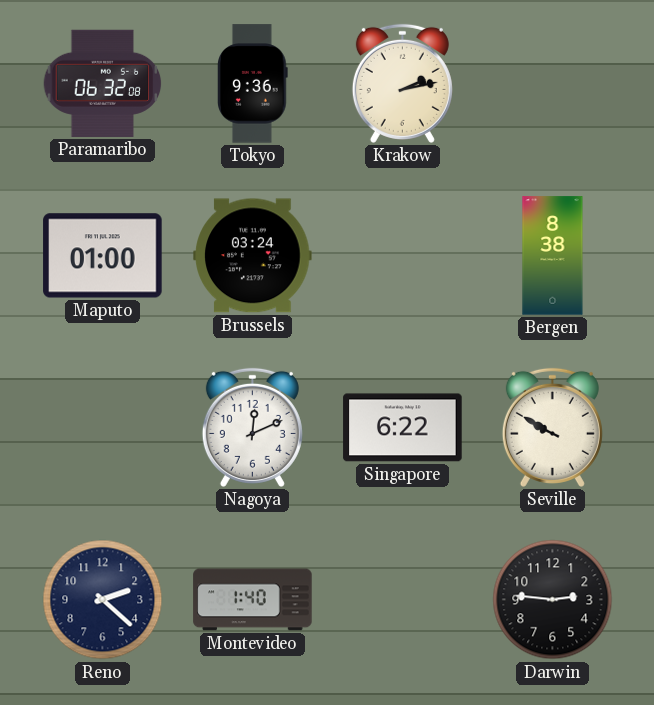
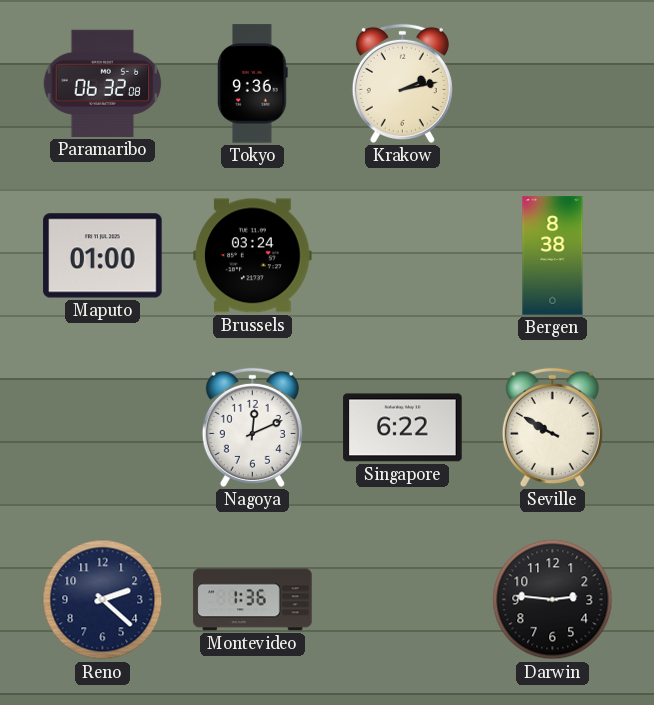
Montevideo: 1:40 -> 1:36
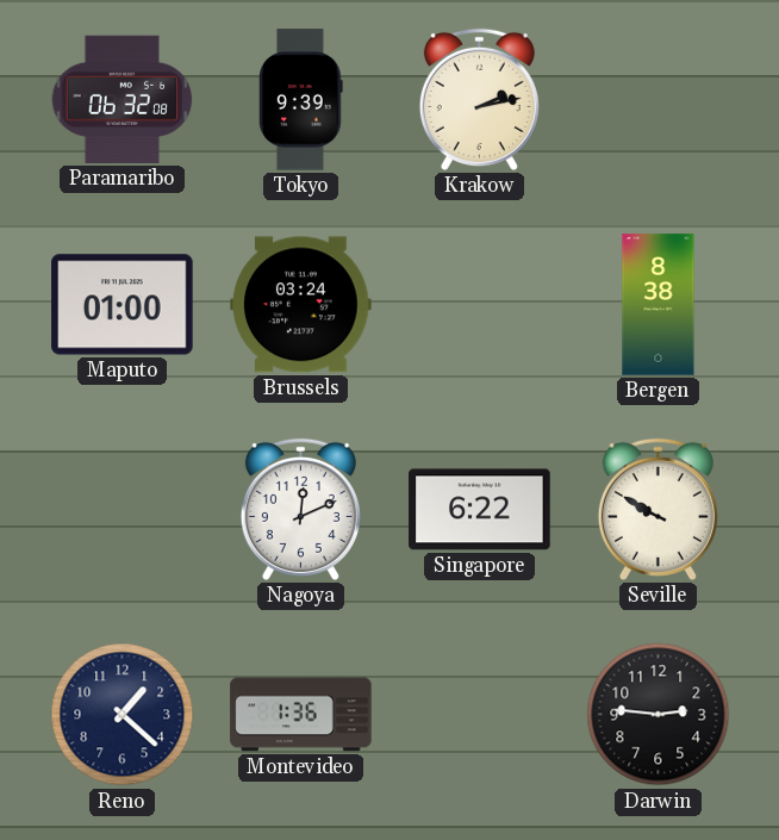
Tokyo: 9:36 -> 9:39
Reno: 2:22 -> 1:22
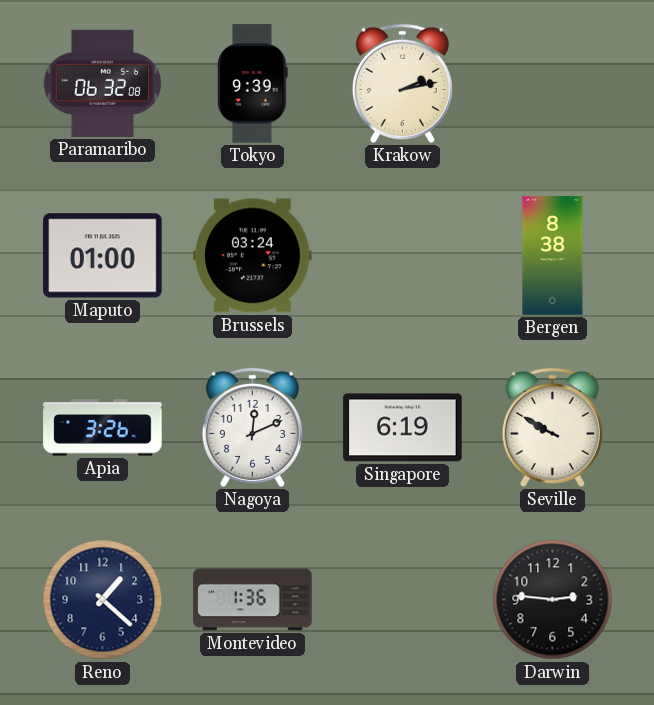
Apia: none -> 3:26
Singapore: 6:22 -> 6:19
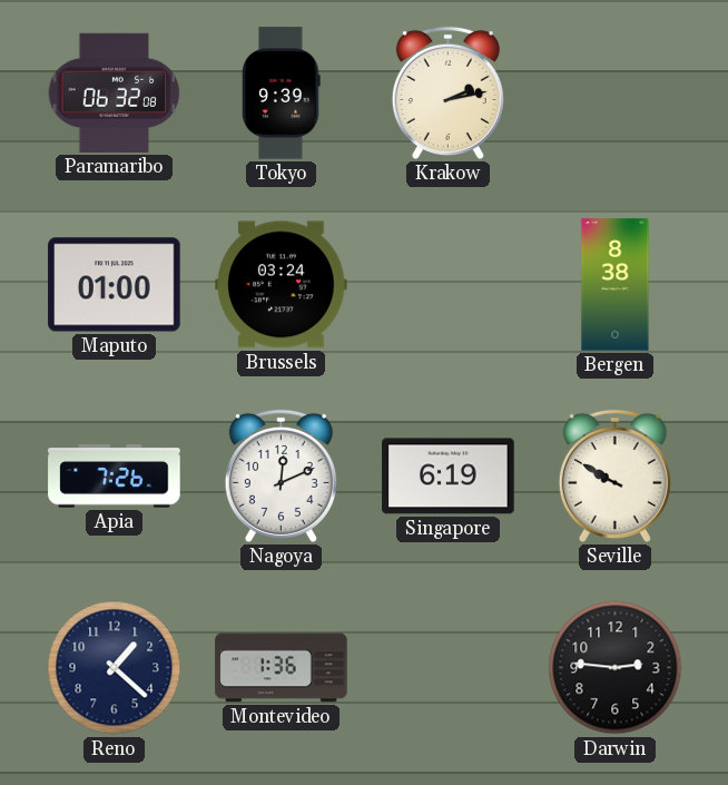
Apia: 3:26 -> 7:26
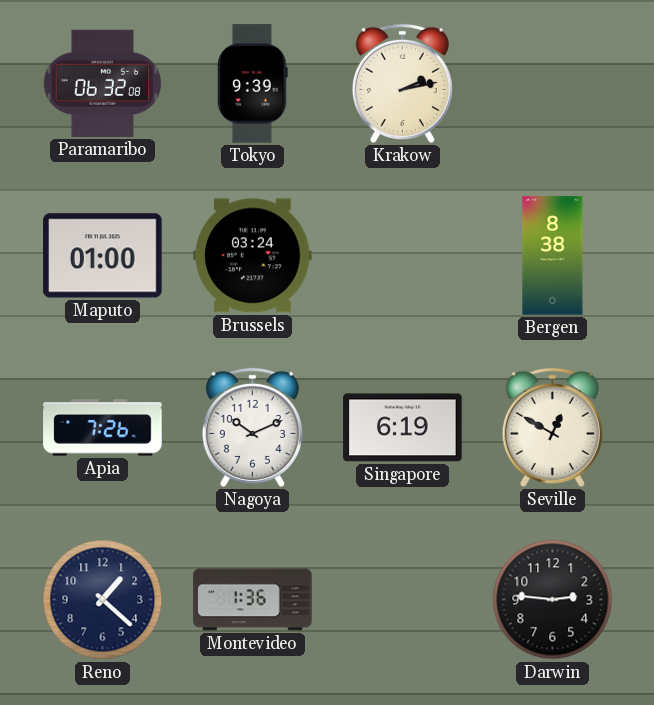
Nagoya: 12:11 -> 10:11
Seville: 9:50 -> 12:50
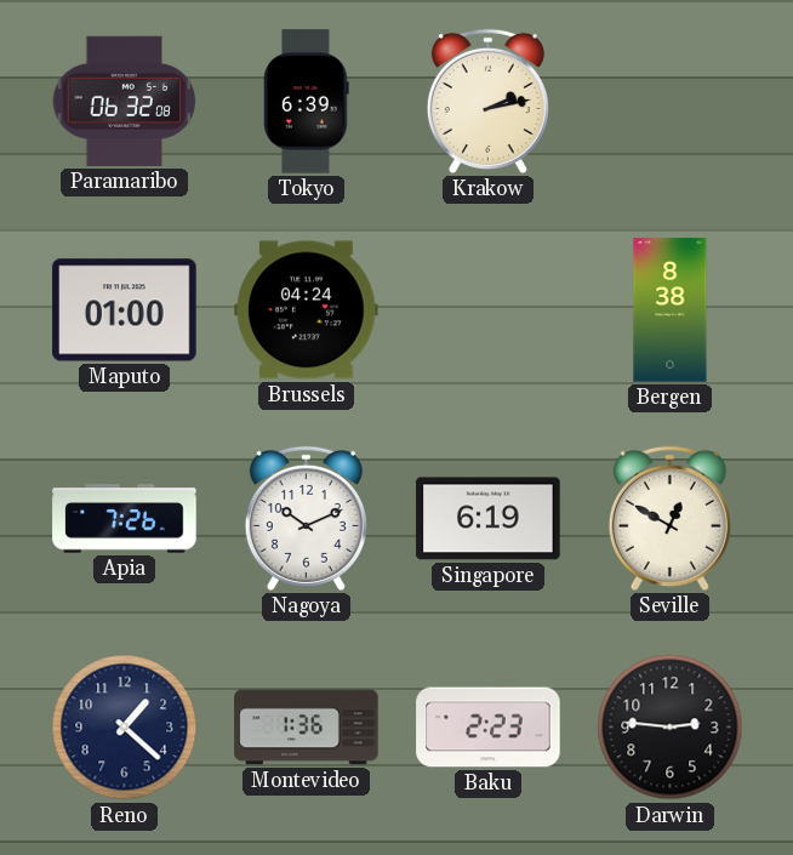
Tokyo: 9:39 -> 6:39
Brussels: 03:24 -> 04:24
Baku: none -> 2:23
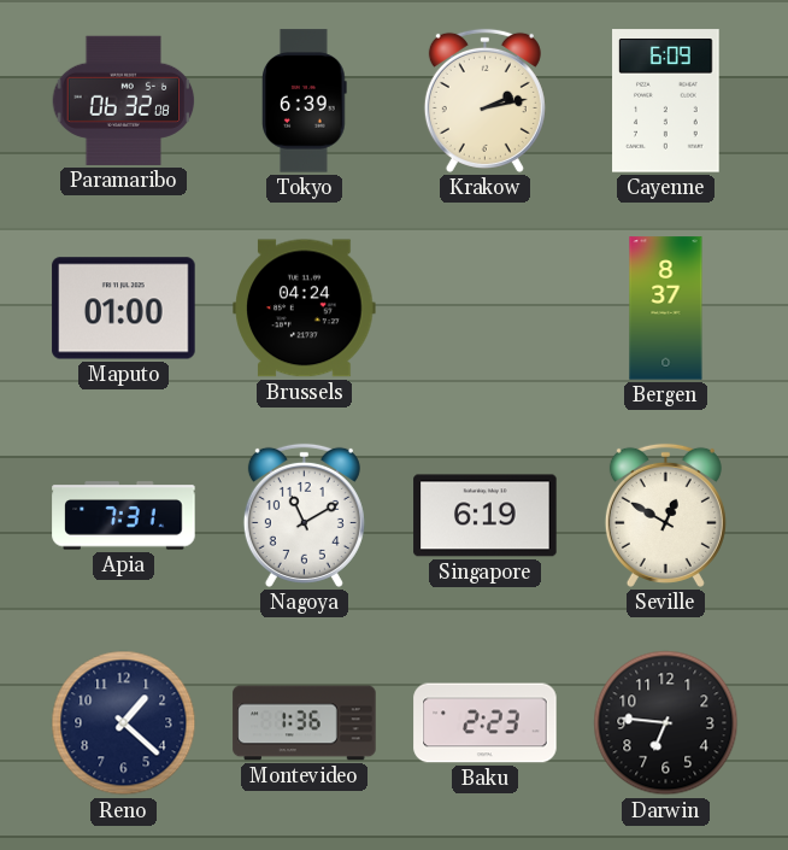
Cayenne: none -> 6:09
Bergen: 8:38 -> 8:37
Apia: 7:26 -> 7:31
Nagoya: 10:11 -> 11:10
Darwin: 2:46 -> 6:46
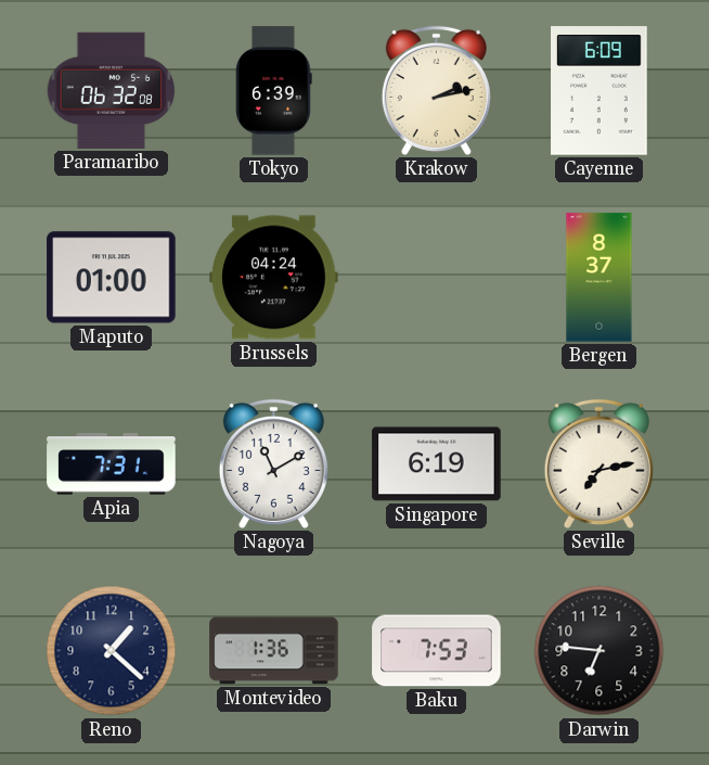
Seville: 12:50 -> 7:13
Baku: 2:23 -> 7:53
